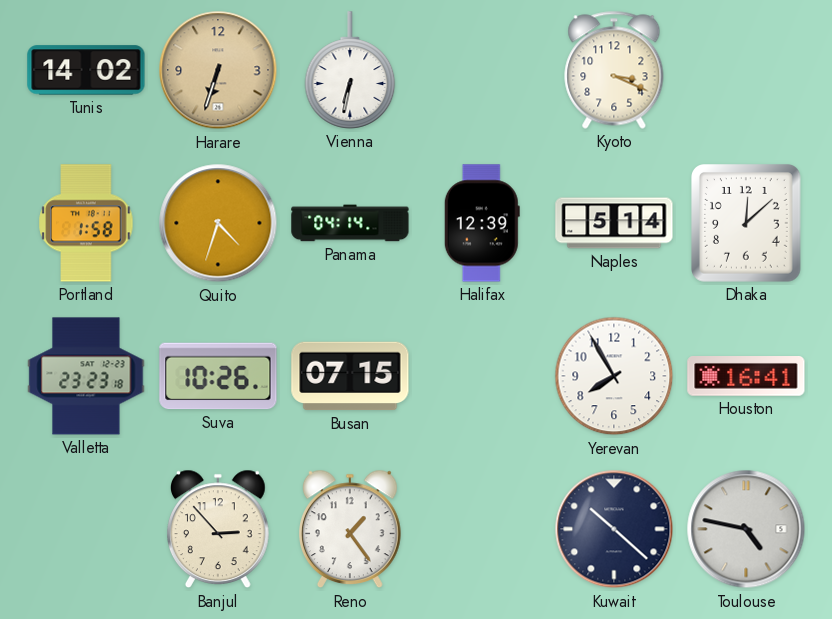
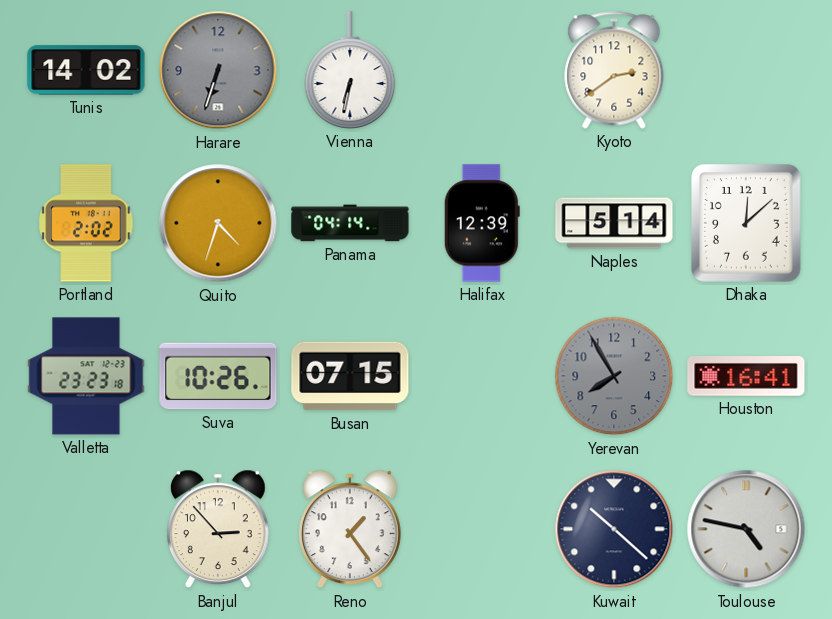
Harare dial: champagne -> grey
Kyoto: 3:19 -> 2:39
Portland: 1:58 -> 2:02
Yerevan dial: white -> grey
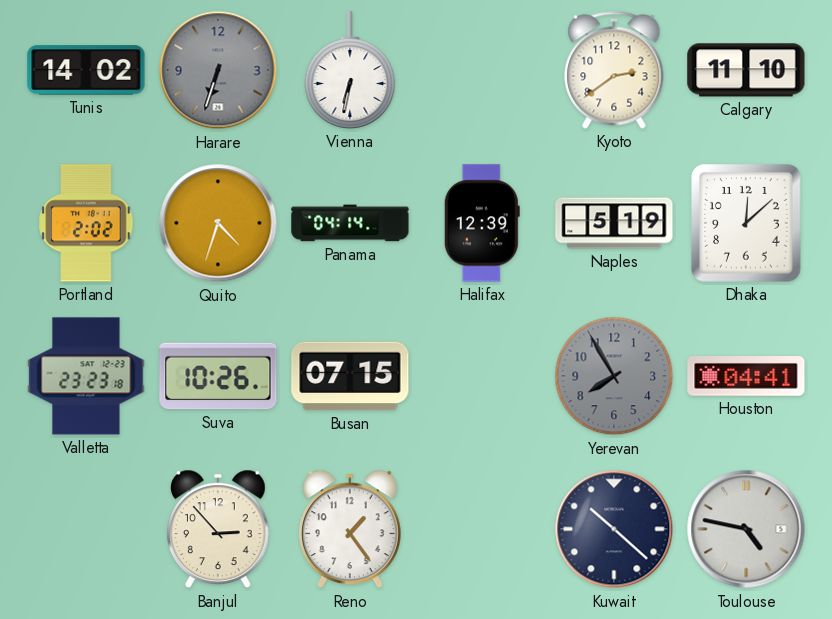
Calgary: none -> 11:10
Naples: 5:14 -> 5:19
Houston: 16:41 -> 04:41
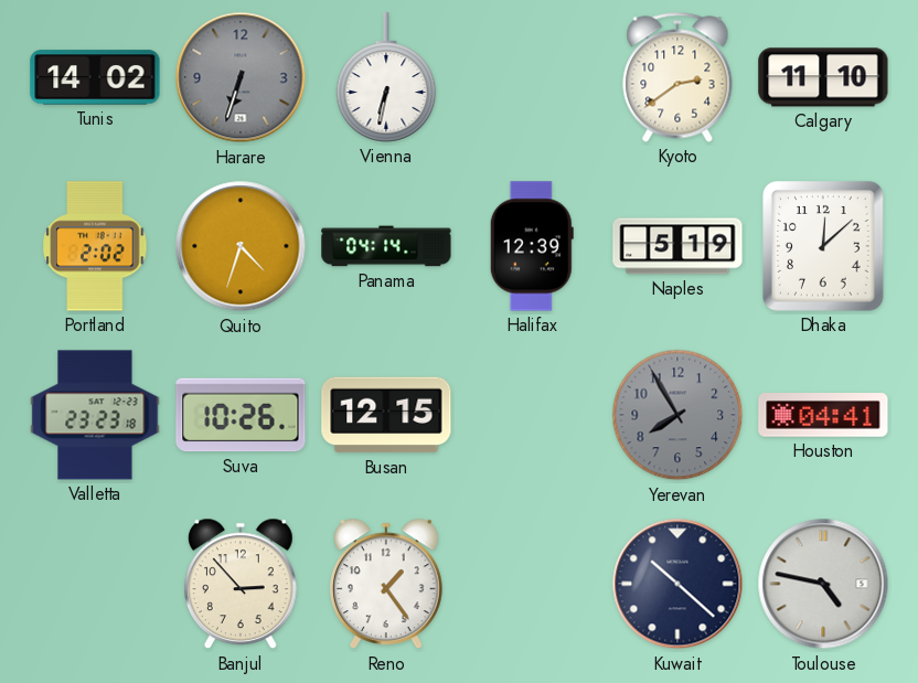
Busan: 07:15 -> 12:15
